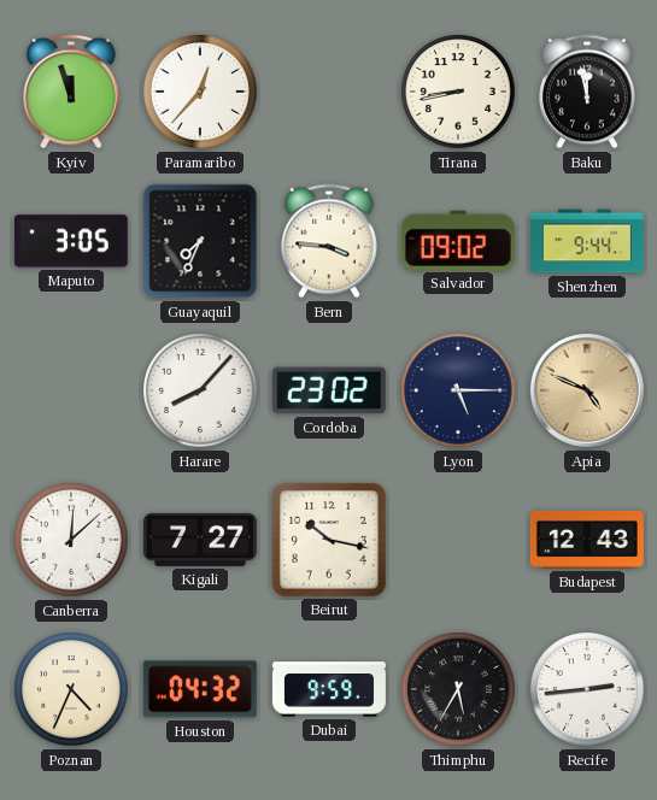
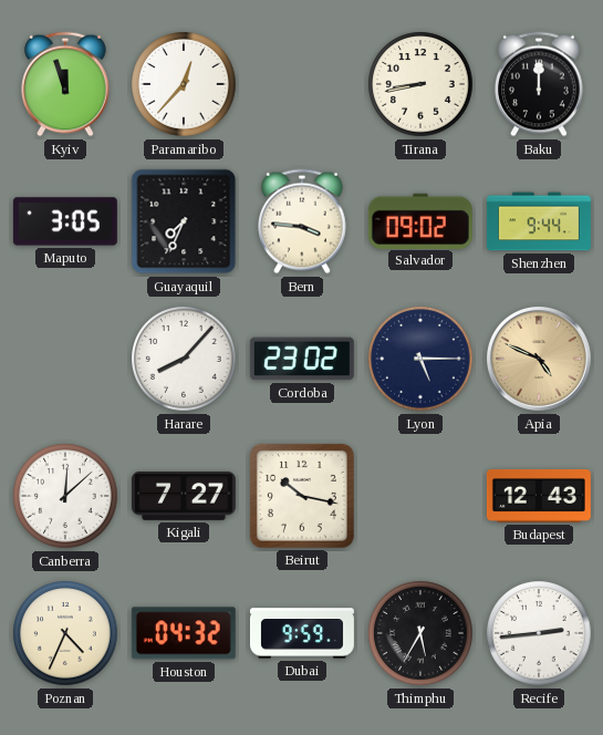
Baku: 11:58 -> 12:00
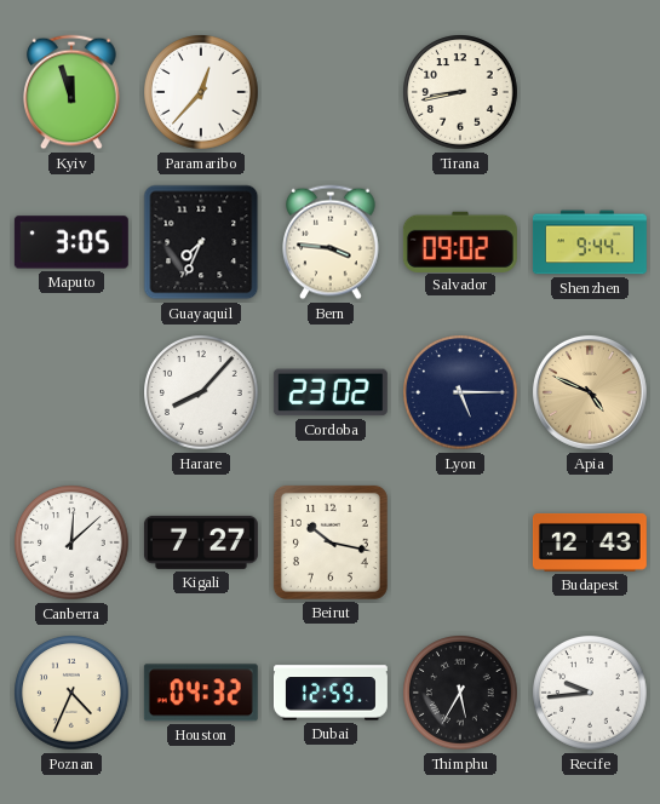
Baku: 12:00 -> none
Dubai: 9:59 -> 12:59
Recife: 2:44 -> 9:44
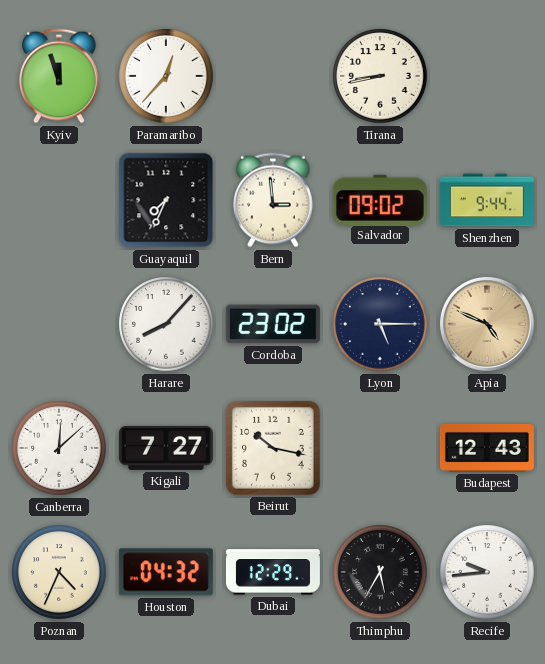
Maputo: 3:05 -> none
Bern: 3:46 -> 2:59
Dubai: 12:59 -> 12:29
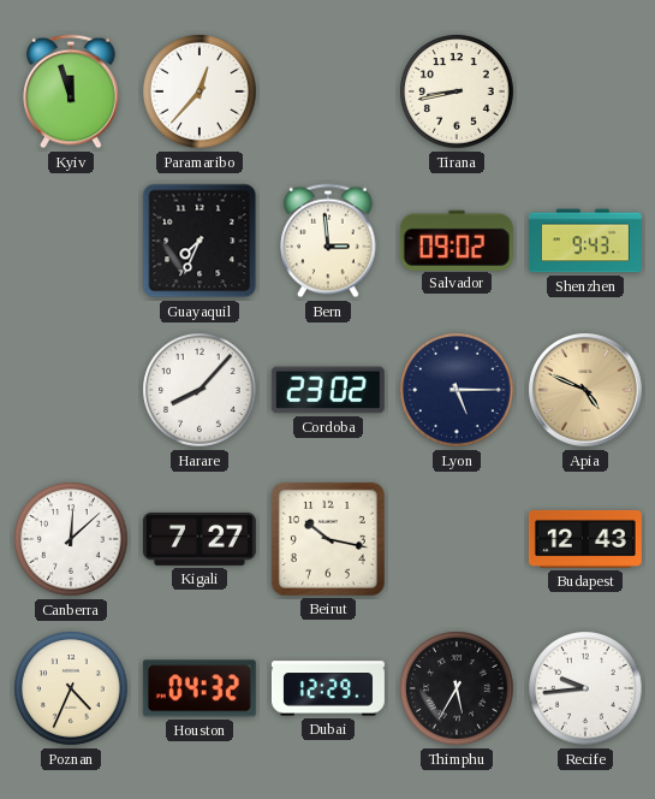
Shenzhen: 9:44 -> 9:43
